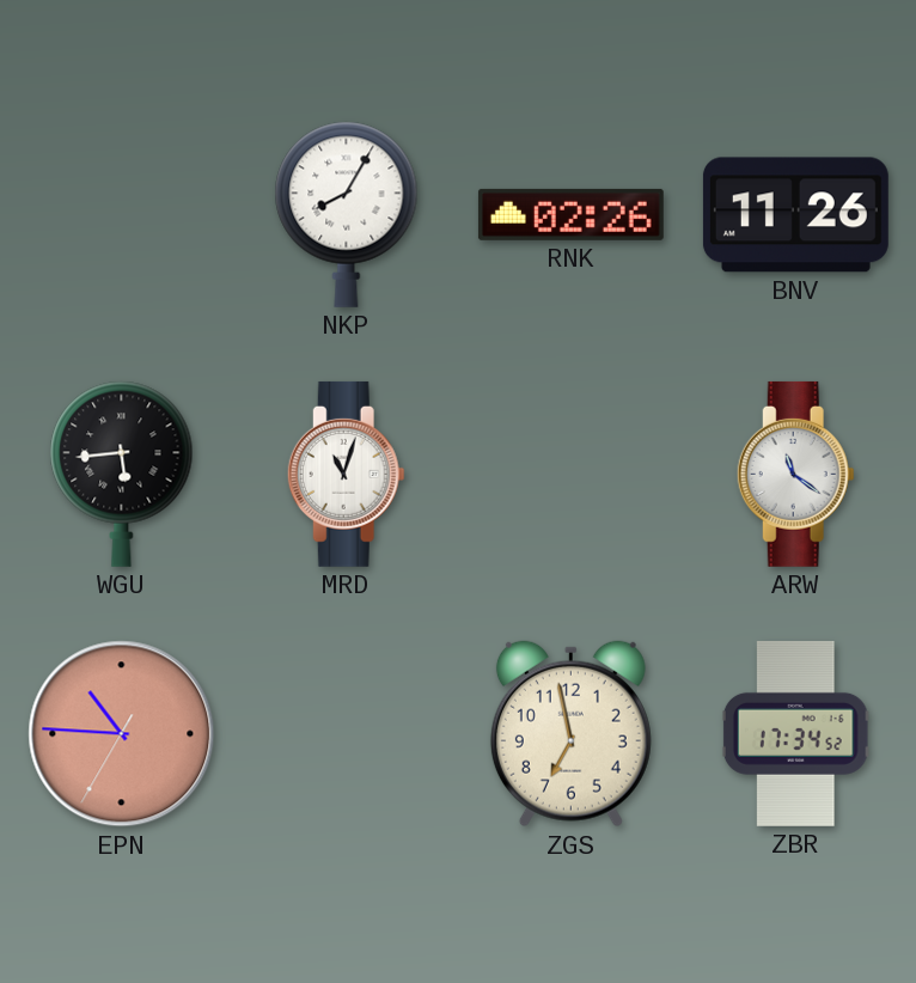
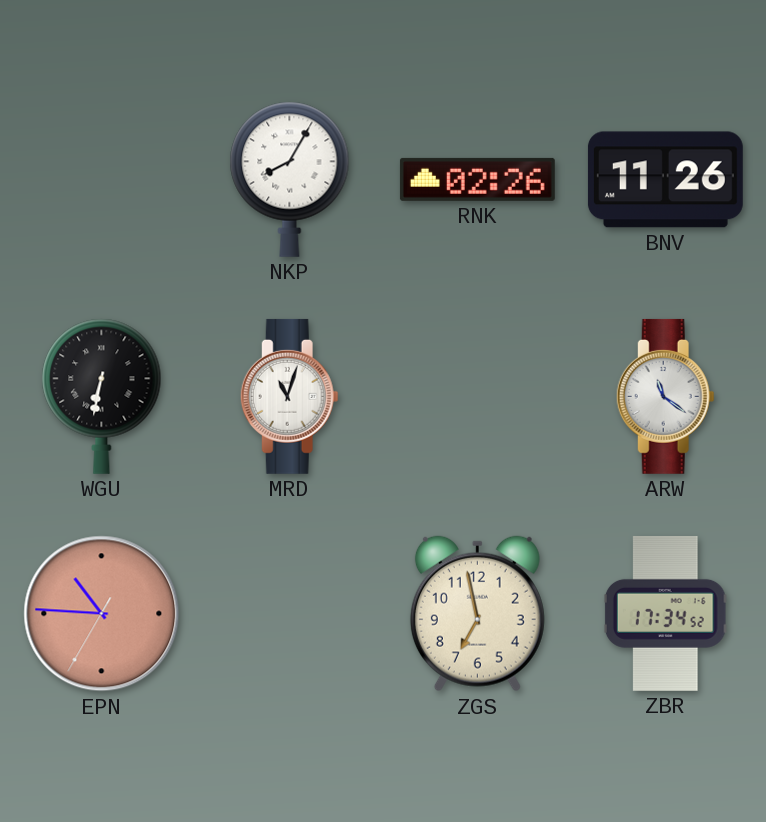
WGU: 5:44 -> 6:32
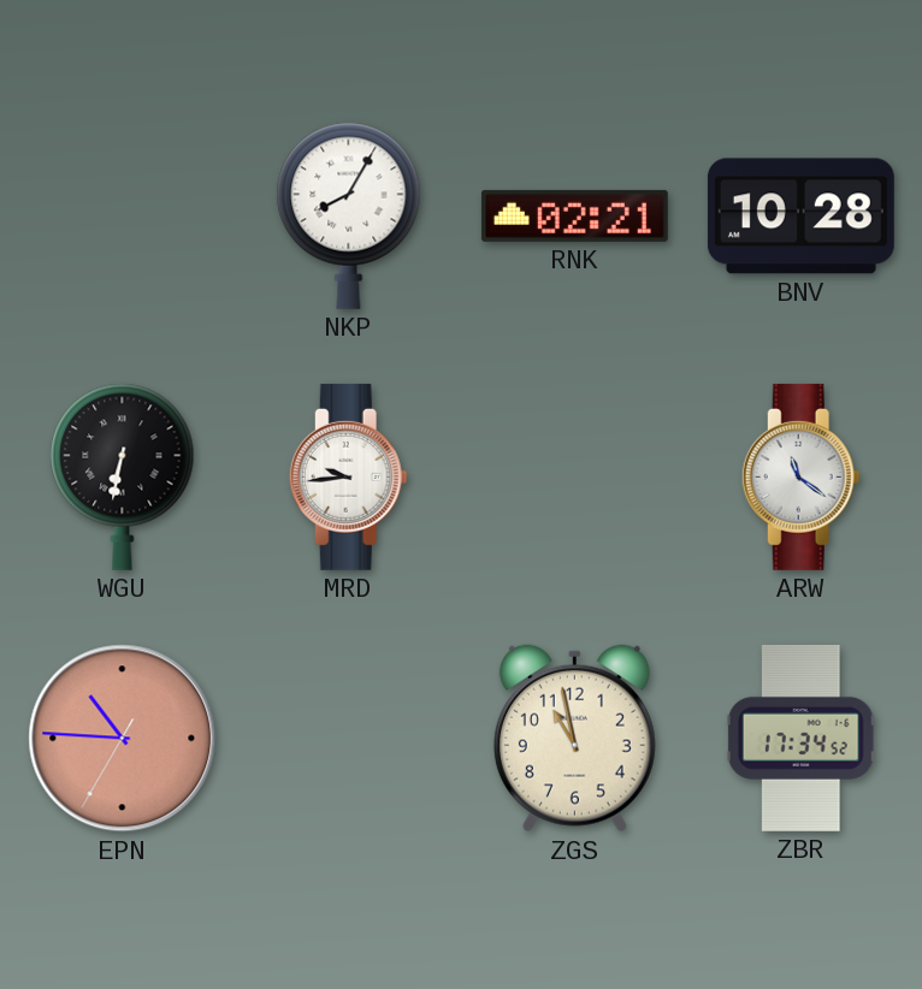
RNK: 02:26 -> 02:21
BNV: 11:26 -> 10:28
MRD: 11:03 -> 9:44
ZGS: 6:58 -> 10:58
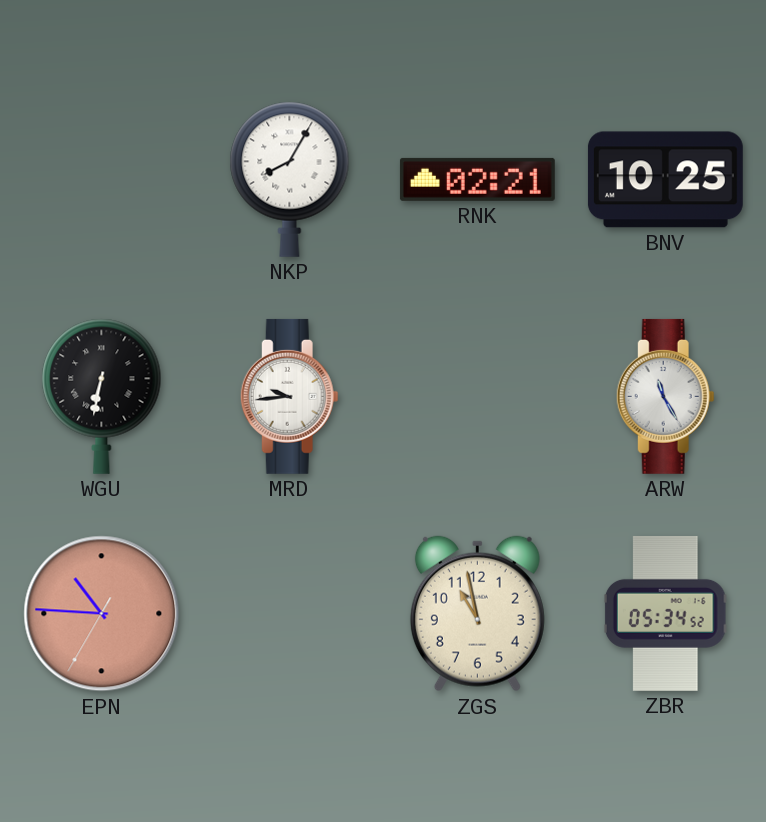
BNV: 10:28 -> 10:25
ARW: 11:21 -> 11:25
ZBR: 17:34 -> 05:34
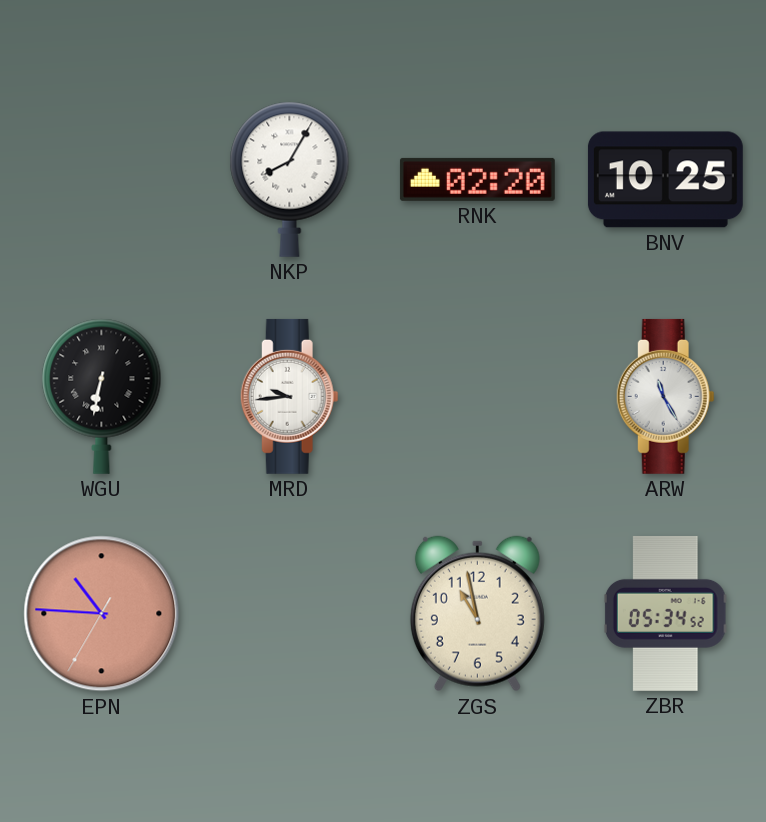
RNK: 02:21 -> 02:20
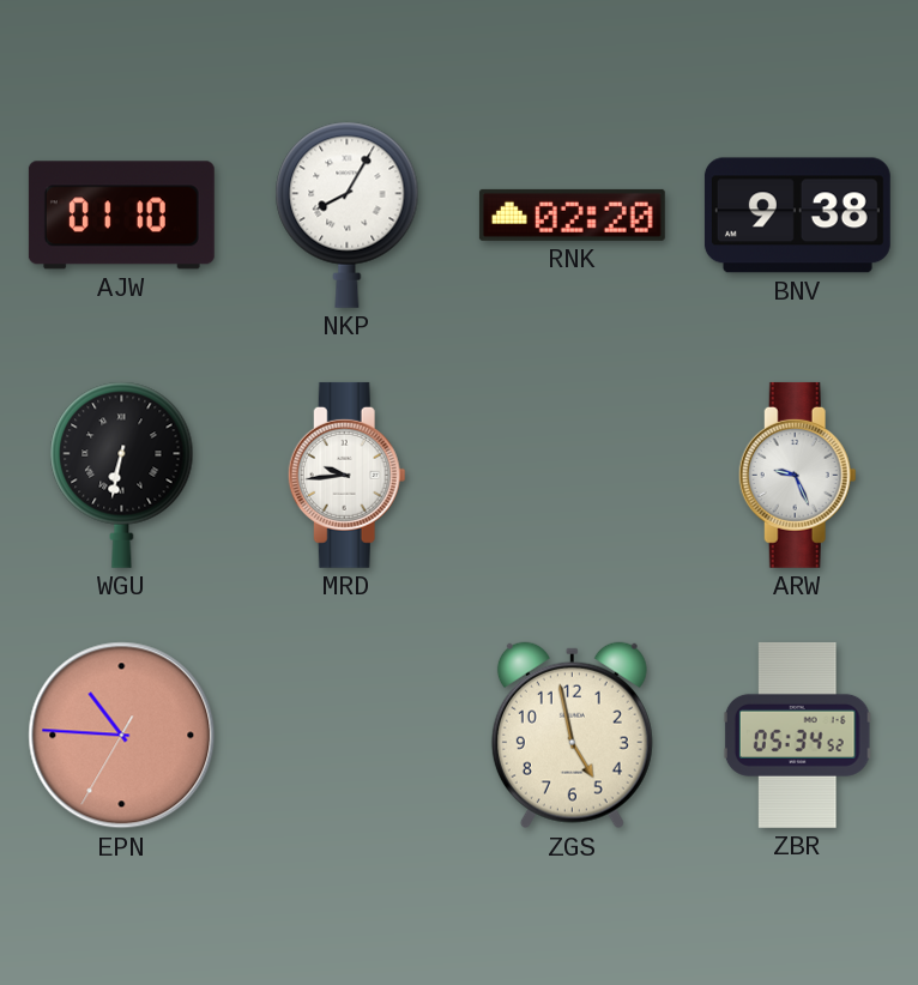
AJW: none -> 01:10
BNV: 10:25 -> 9:38
ARW: 11:25 -> 9:26
ZGS: 10:58 -> 4:58
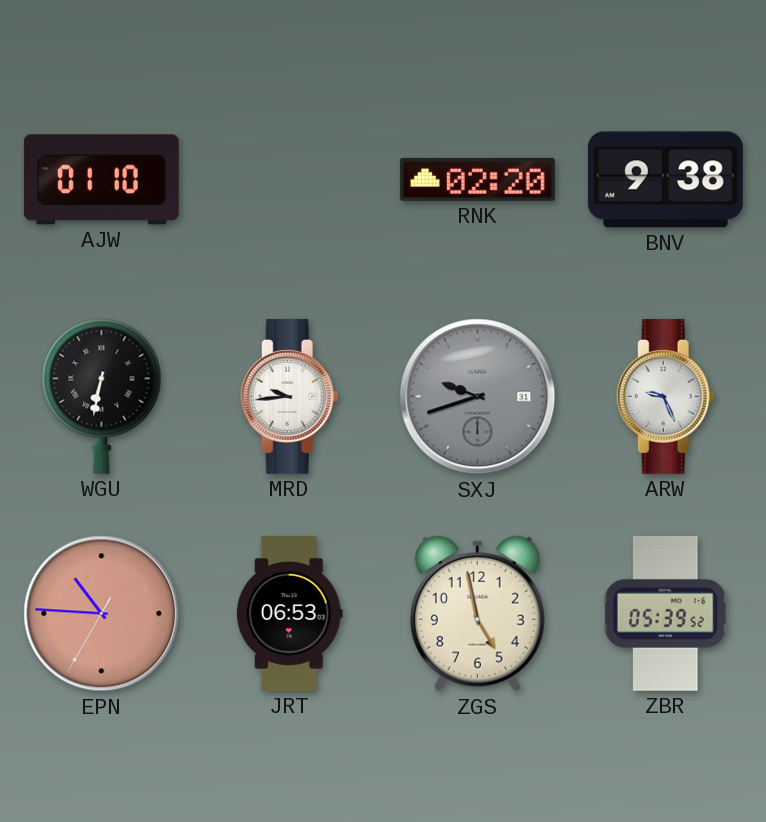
NKP: 8:05 -> none
SXJ: none -> 9:42
JRT: none -> 06:53
ZBR: 05:34 -> 05:39
